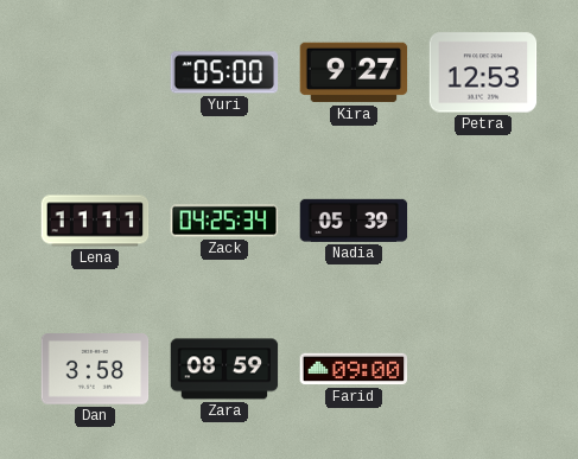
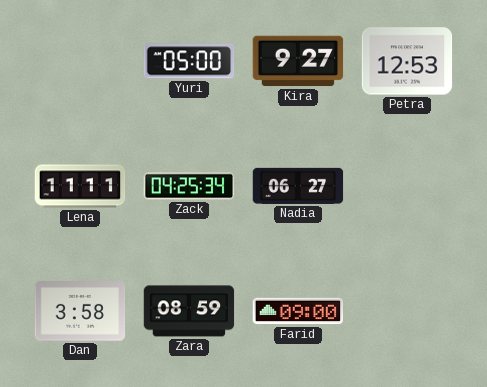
Nadia: 05:39 -> 06:27
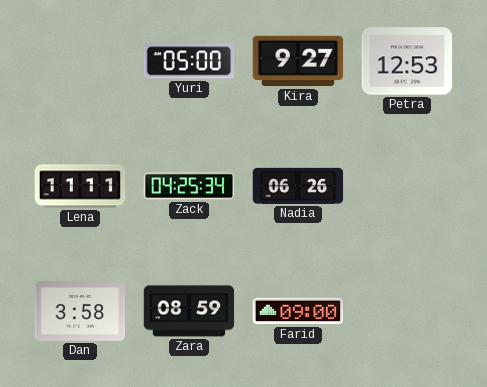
Nadia: 06:27 -> 06:26
